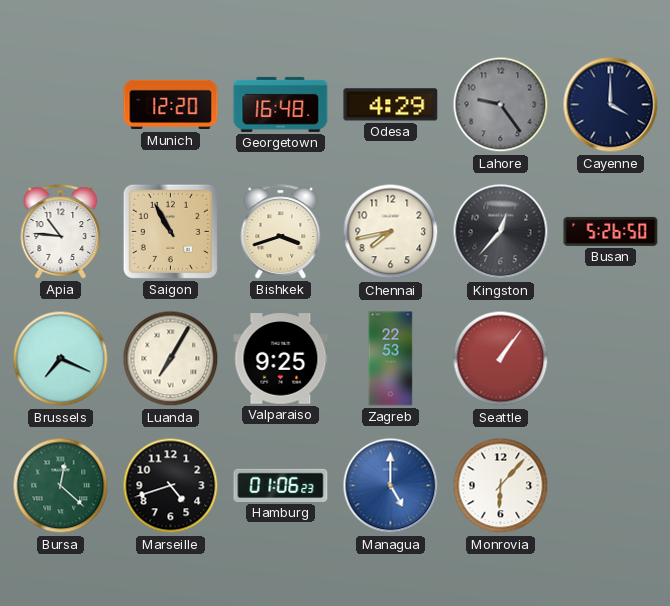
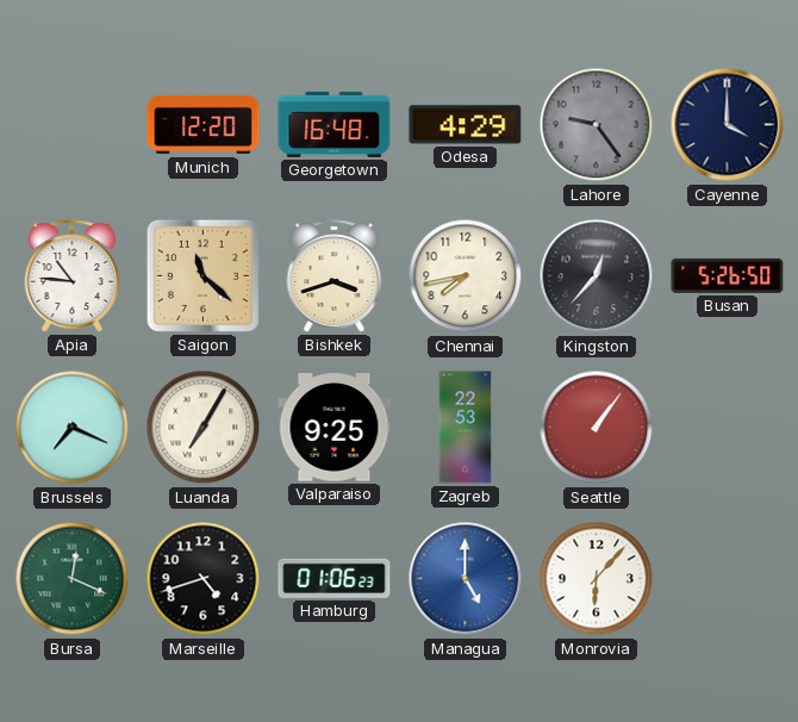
Saigon: 10:55 -> 11:22
Bursa: 12:22 -> 12:19
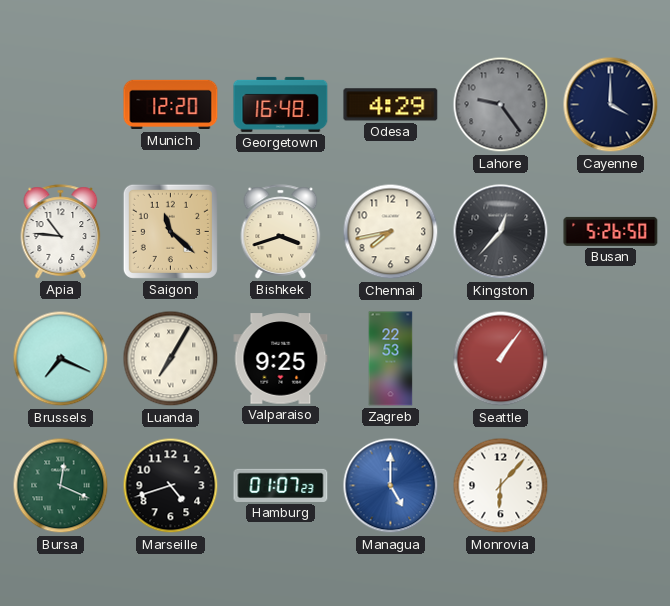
Hamburg: 01:06 -> 01:07
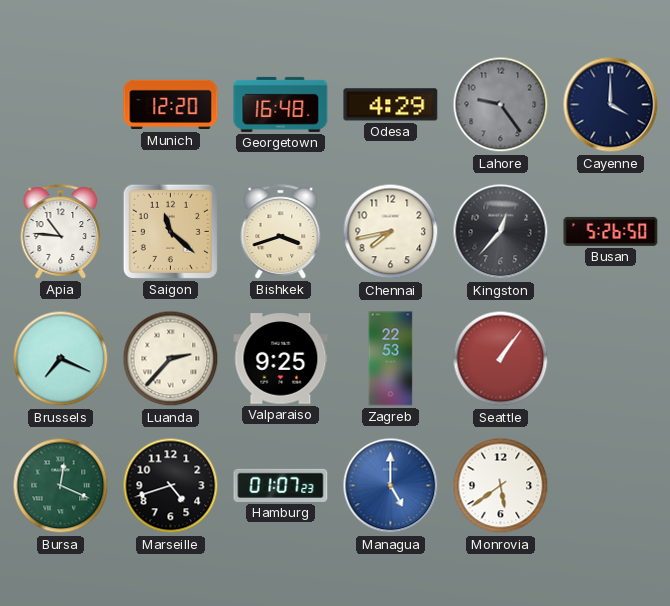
Luanda: 7:05 -> 2:37
Monrovia: 6:07 -> 5:39
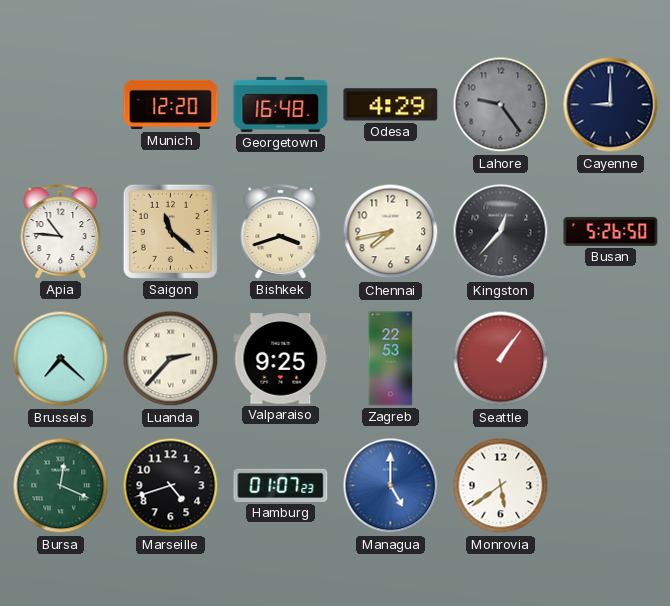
Cayenne: 4:00 -> 9:00
Brussels: 7:19 -> 7:22
